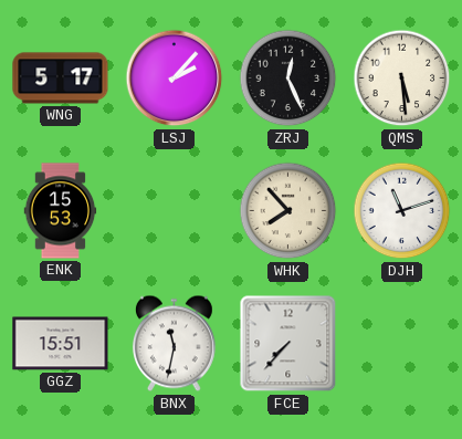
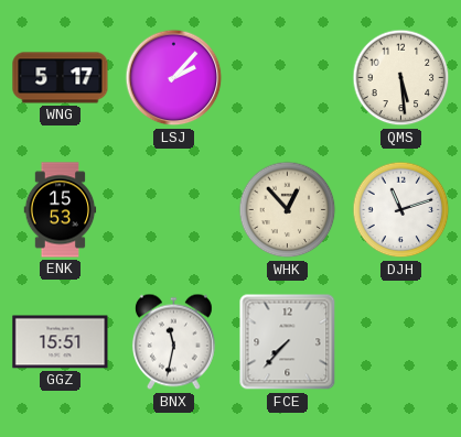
ZRJ: 12:26 -> none
WHK: 7:53 -> 12:53
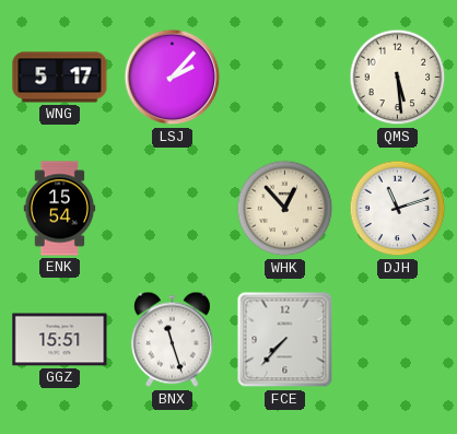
ENK: 15:53 -> 15:54
BNX: 11:32 -> 11:27
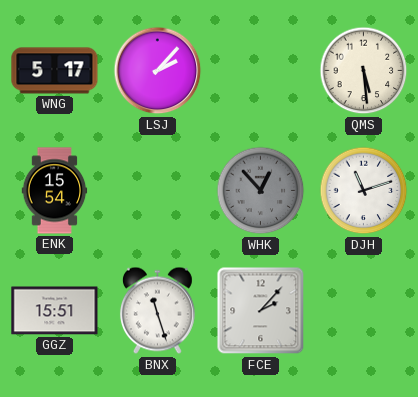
WHK dial: cream -> grey
FCE: 7:37 -> 2:07
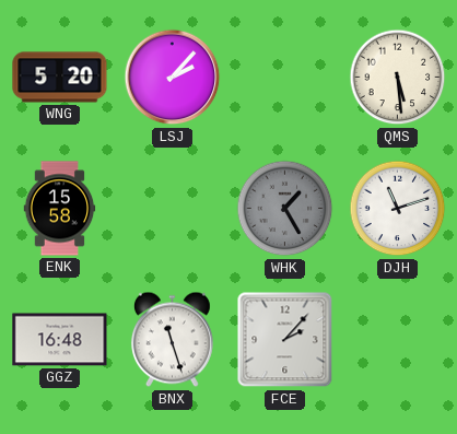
WNG: 5:17 -> 5:20
ENK: 15:54 -> 15:58
WHK: 12:53 -> 1:25
GGZ: 15:51 -> 16:48
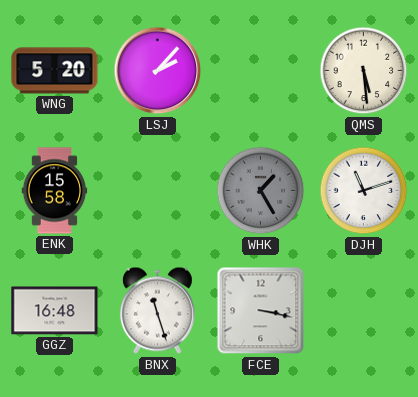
FCE: 2:07 -> 3:17
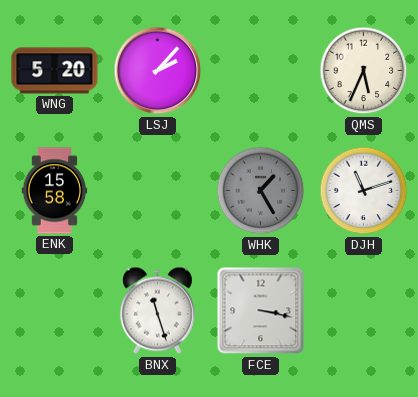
QMS: 5:29 -> 5:34
GGZ: 16:48 -> none
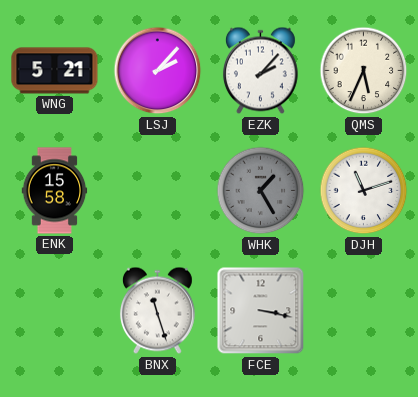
WNG: 5:20 -> 5:21
EZK: none -> 2:07
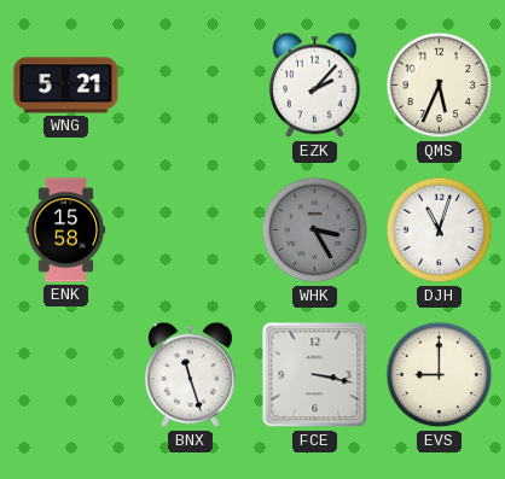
LSJ: 2:07 -> none
WHK: 1:25 -> 3:25
DJH: 11:12 -> 11:03
EVS: none -> 9:00
